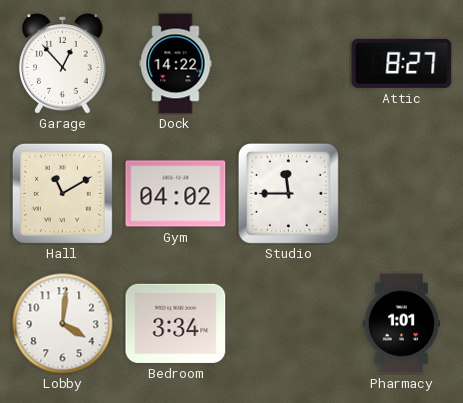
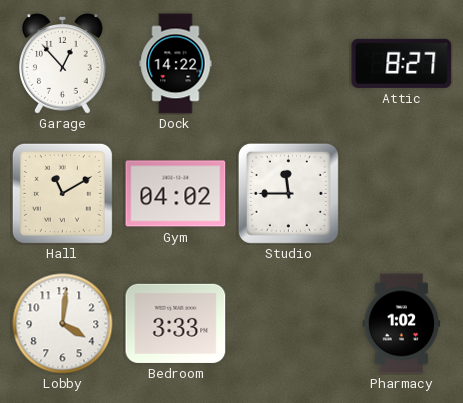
Bedroom: 3:34 -> 3:33
Pharmacy: 1:01 -> 1:02
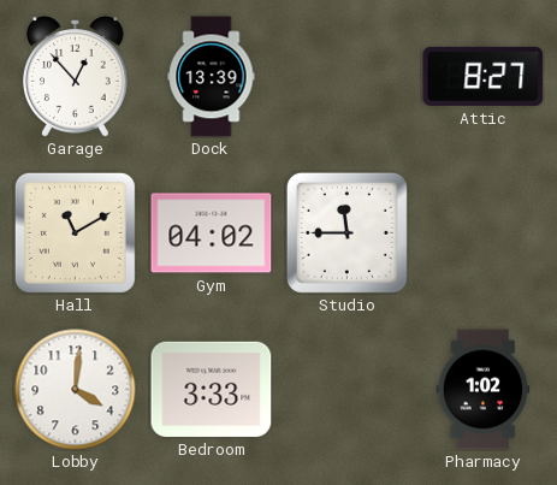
Dock: 14:22 -> 13:39
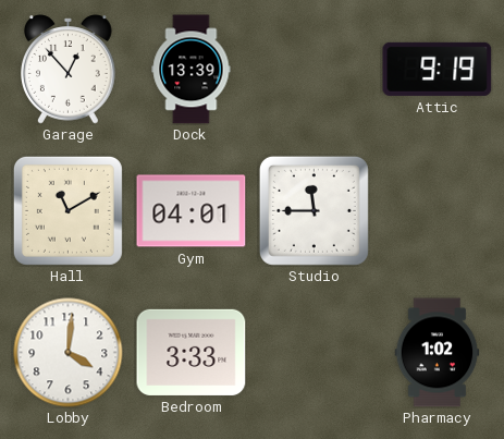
Attic: 8:27 -> 9:19
Gym: 04:02 -> 04:01
